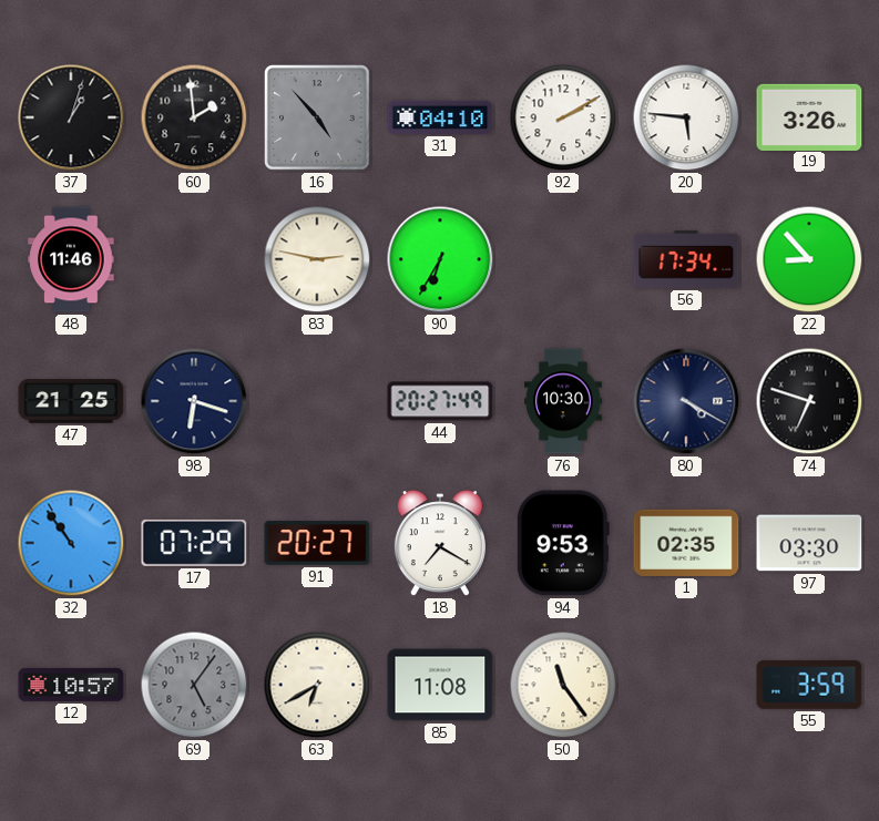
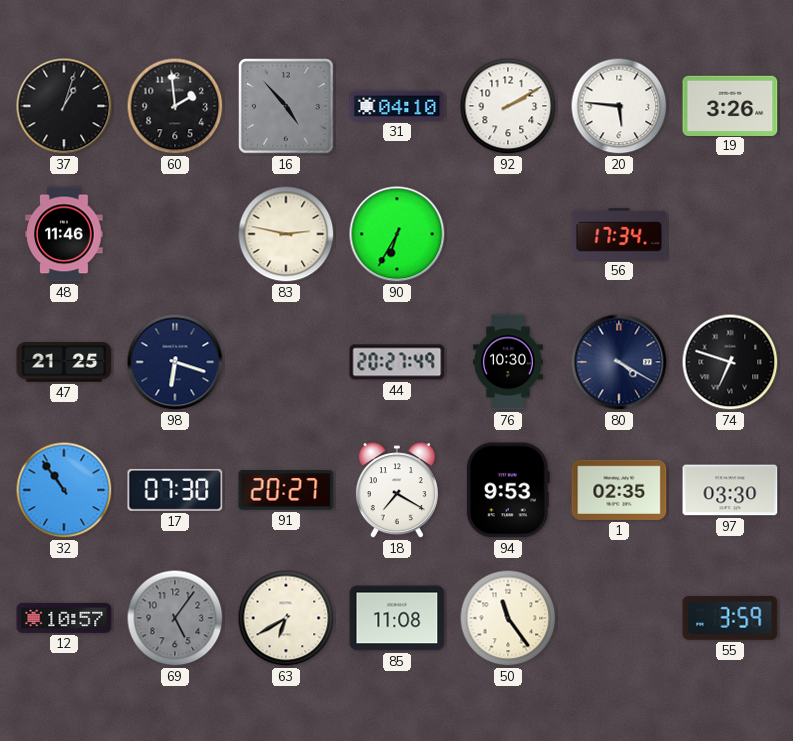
22: 8:53 -> none
17: 07:29 -> 07:30
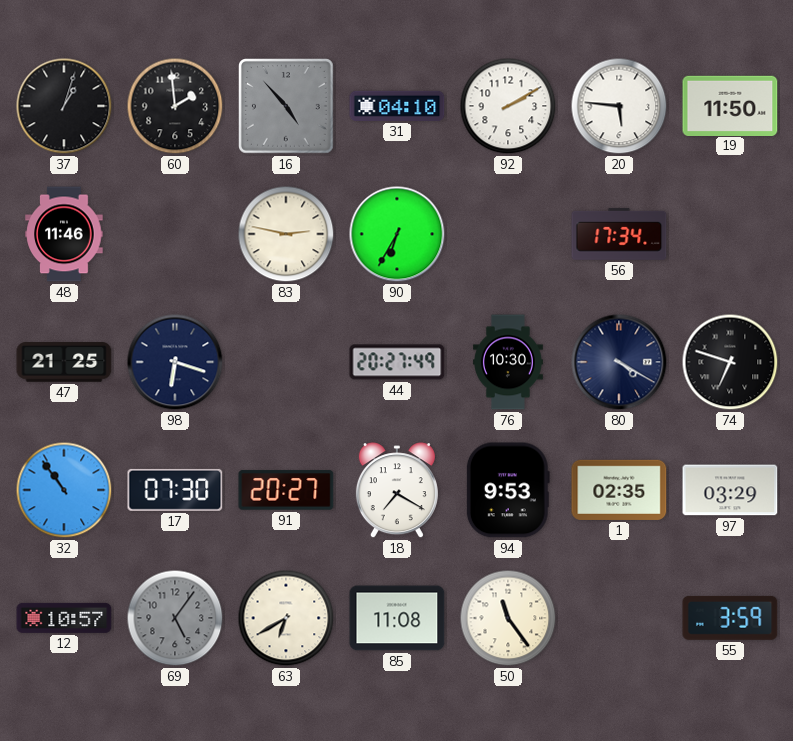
19: 3:26 -> 11:50
97: 03:30 -> 03:29
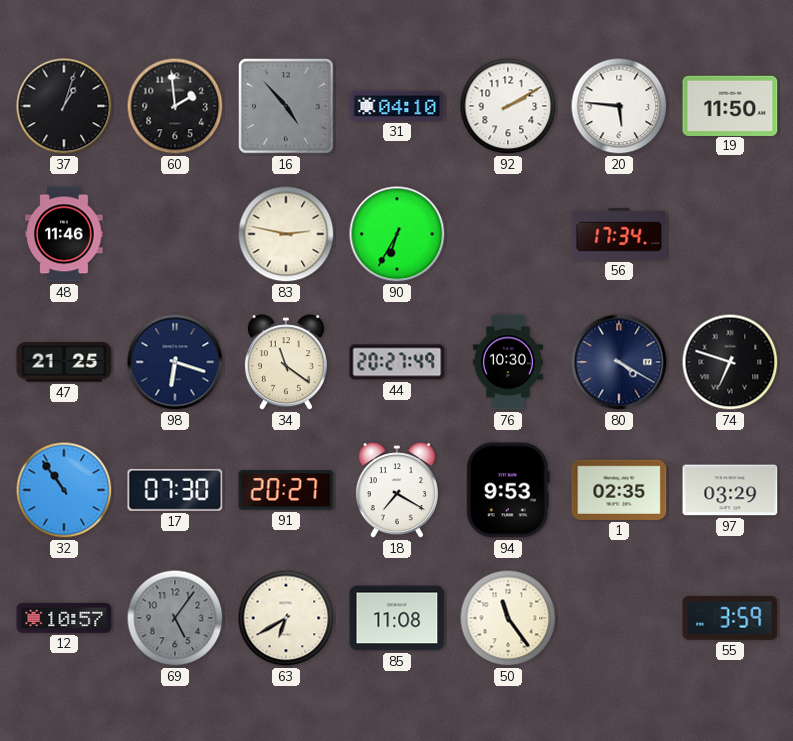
34: none -> 11:21
